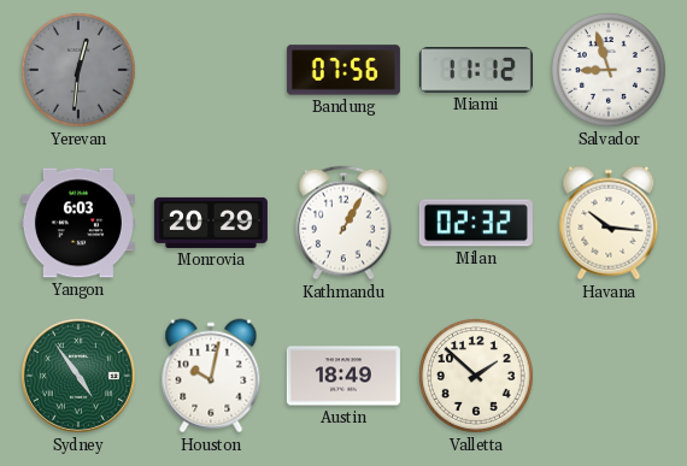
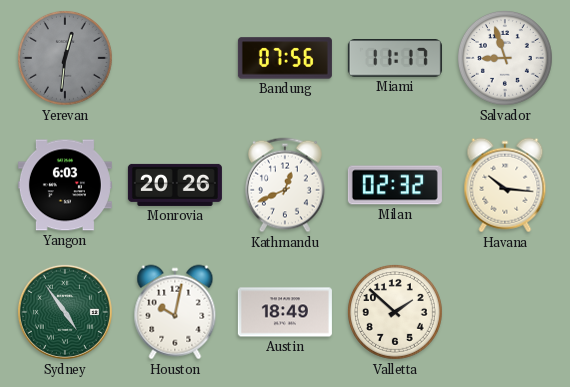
Miami: 11:12 -> 11:17
Monrovia: 20:29 -> 20:26
Kathmandu: 1:05 -> 12:41
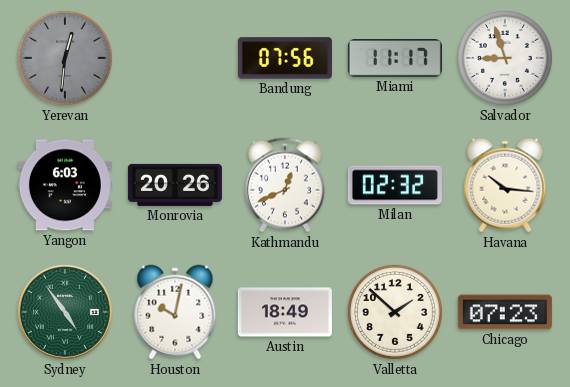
Chicago: none -> 07:23
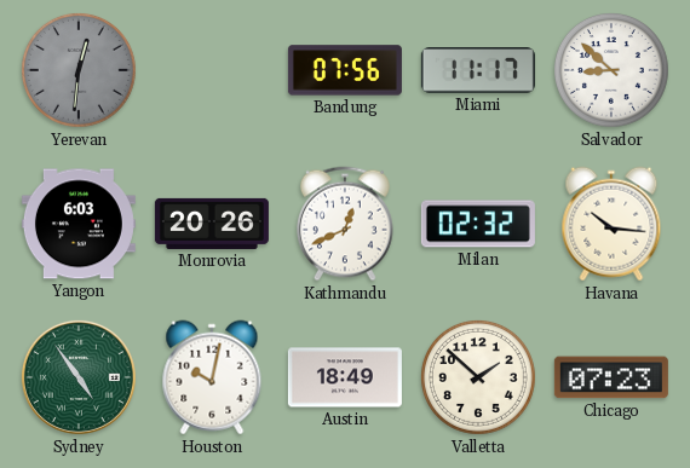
Salvador: 8:57 -> 8:52
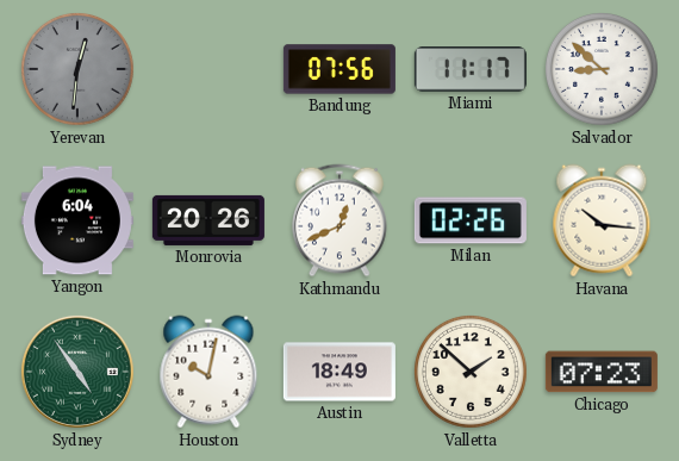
Yangon: 6:03 -> 6:04
Milan: 02:32 -> 02:26
